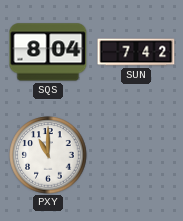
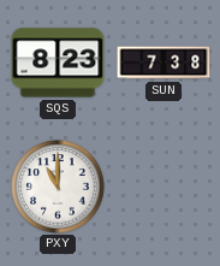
SQS: 8:04 -> 8:23
SUN: 7:42 -> 7:38
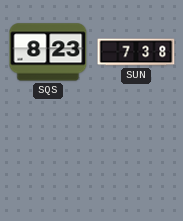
PXY: 11:00 -> none
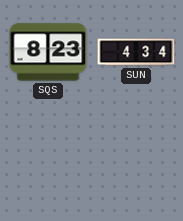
SUN: 7:38 -> 4:34
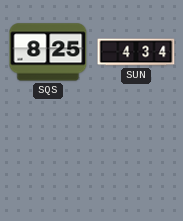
SQS: 8:23 -> 8:25
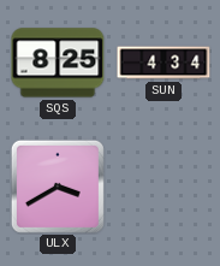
ULX: none -> 3:40
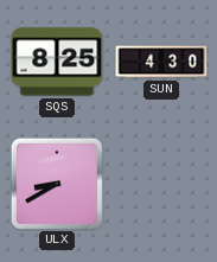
SUN: 4:34 -> 4:30
ULX: 3:40 -> 8:40
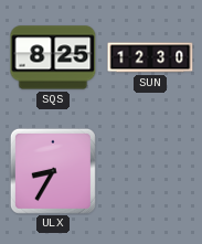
SUN: 4:30 -> 12:30
ULX: 8:40 -> 8:35
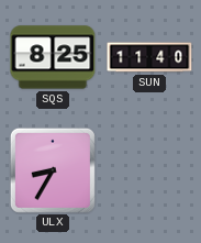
SUN: 12:30 -> 11:40
